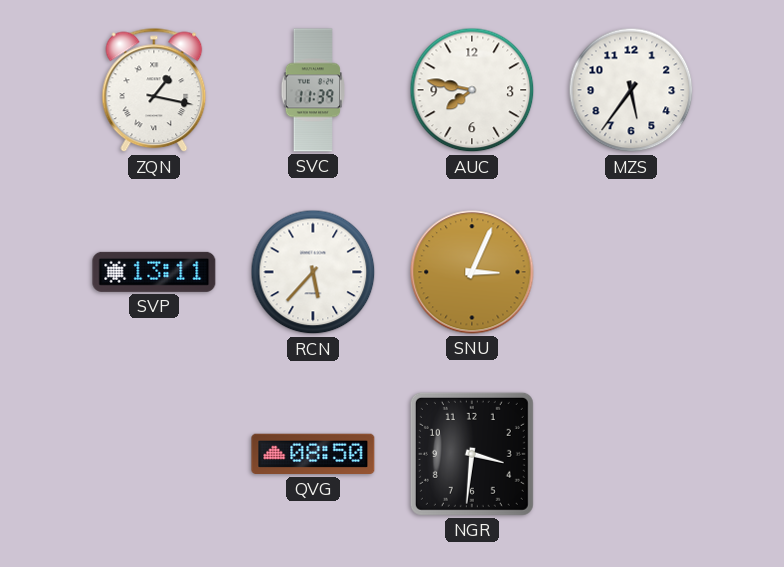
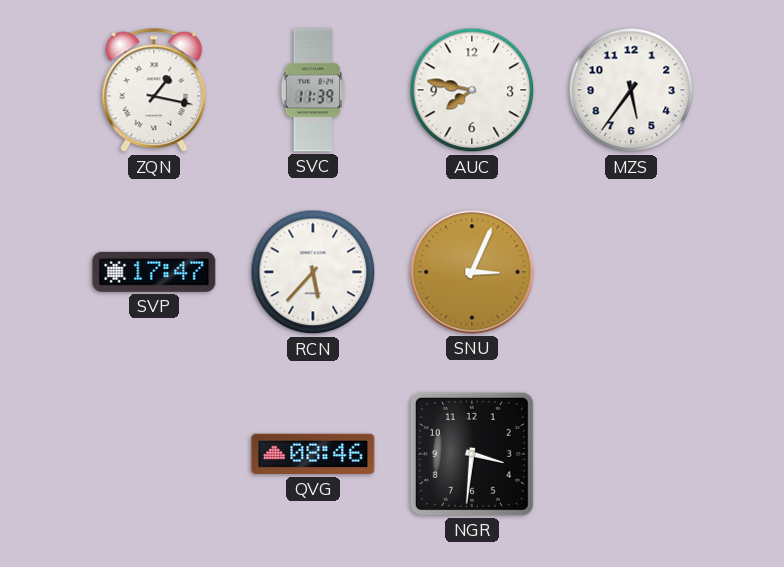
SVP: 13:11 -> 17:47
QVG: 08:50 -> 08:46
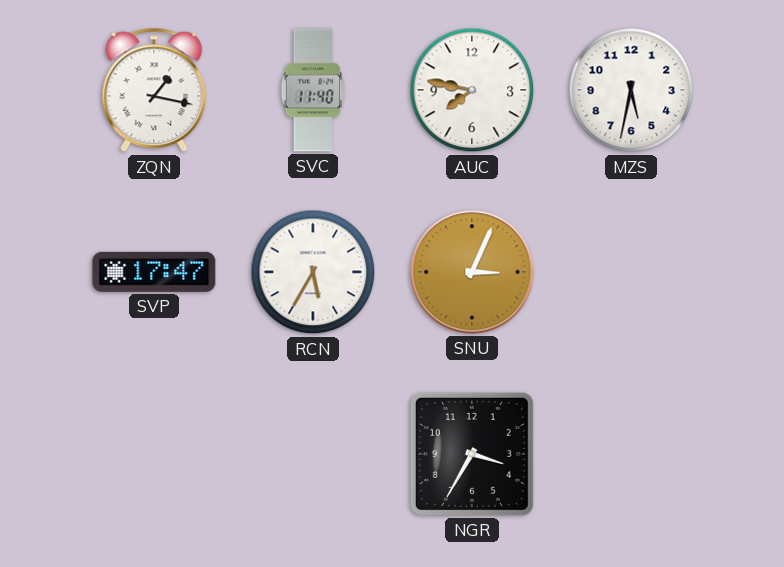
SVC: 11:39 -> 11:40
MZS: 5:36 -> 5:32
RCN: 5:37 -> 5:35
QVG: 08:46 -> none
NGR: 3:31 -> 3:35
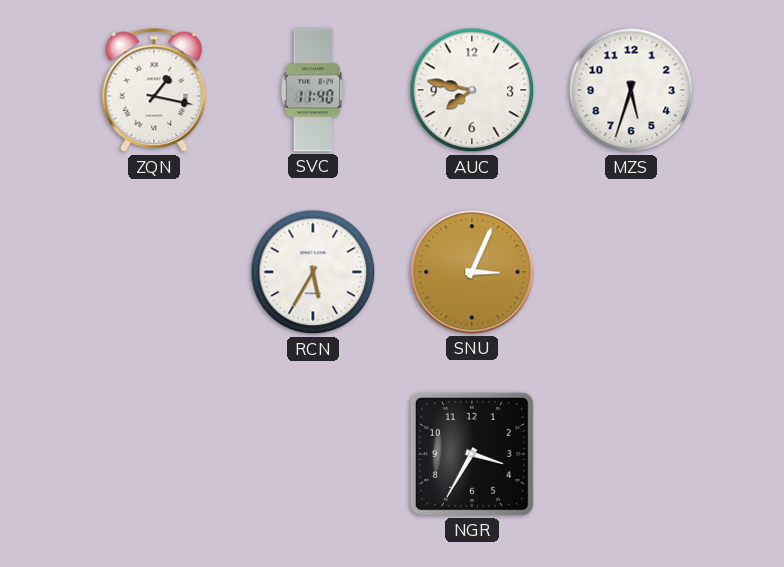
MZS: 5:32 -> 5:33
SVP: 17:47 -> none
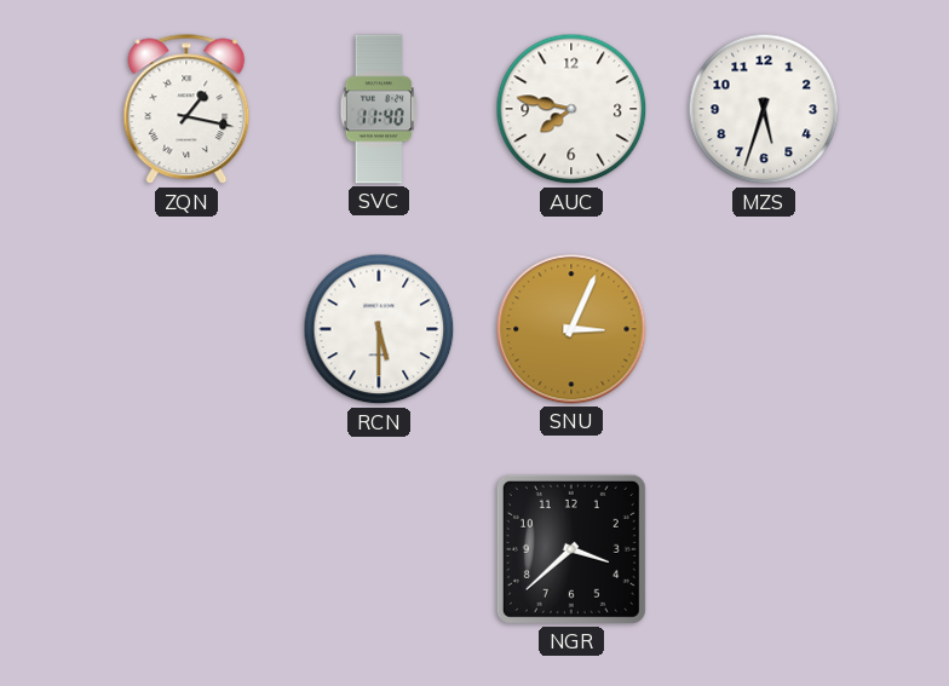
RCN: 5:35 -> 5:30
NGR: 3:35 -> 3:38
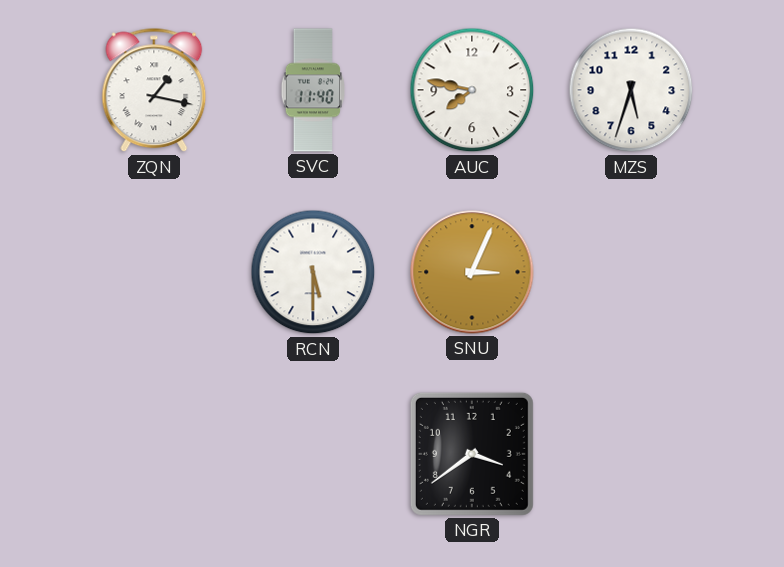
NGR: 3:38 -> 3:39
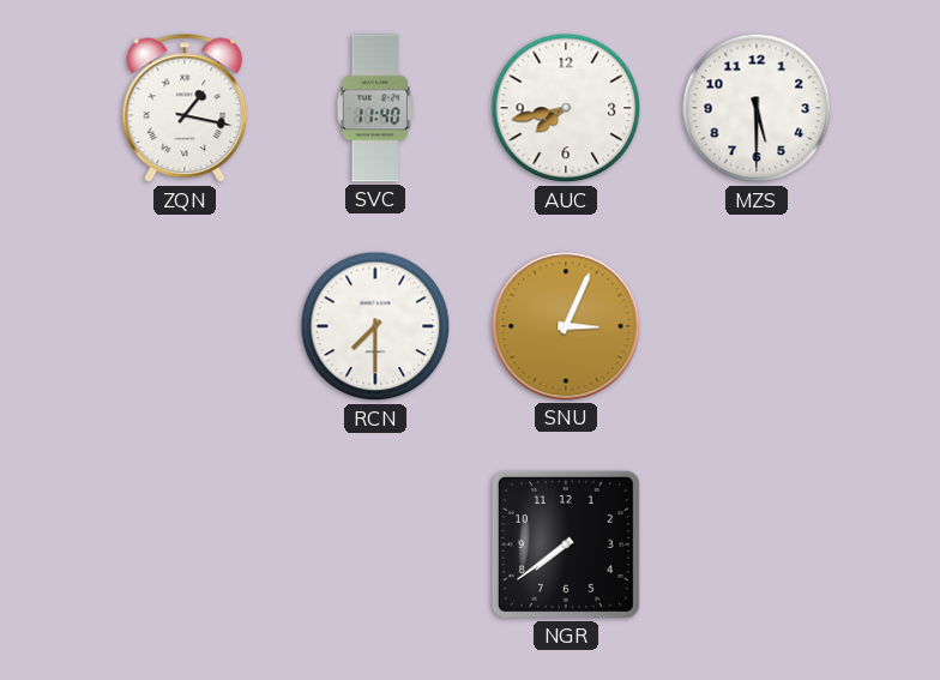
AUC: 7:47 -> 7:43
MZS: 5:33 -> 5:30
RCN: 5:30 -> 7:30
NGR: 3:39 -> 7:39
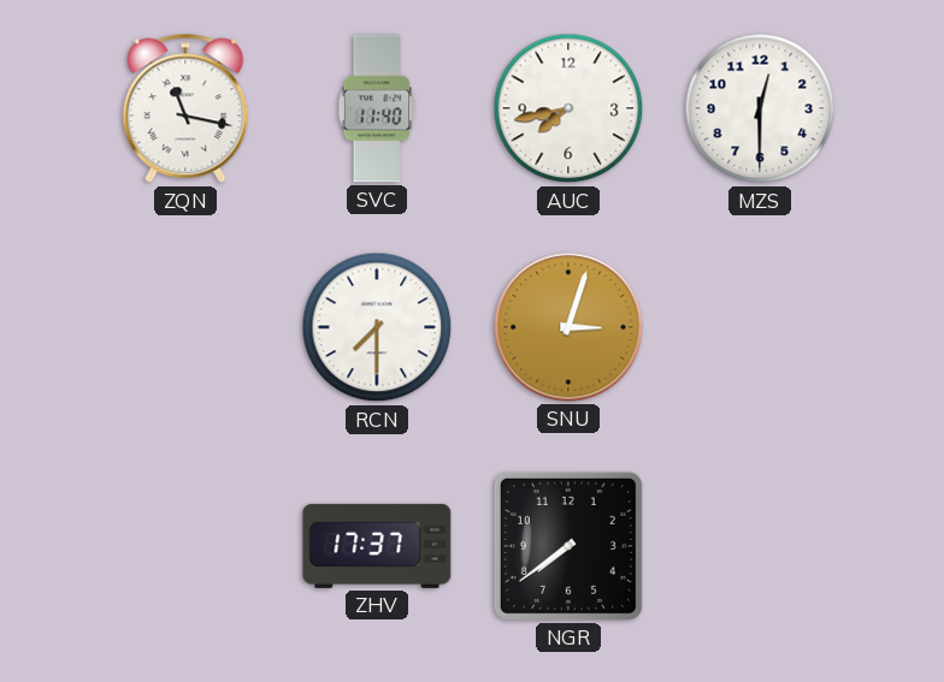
ZQN: 1:17 -> 11:17
MZS: 5:30 -> 12:30
SNU: 3:04 -> 3:03
ZHV: none -> 17:37
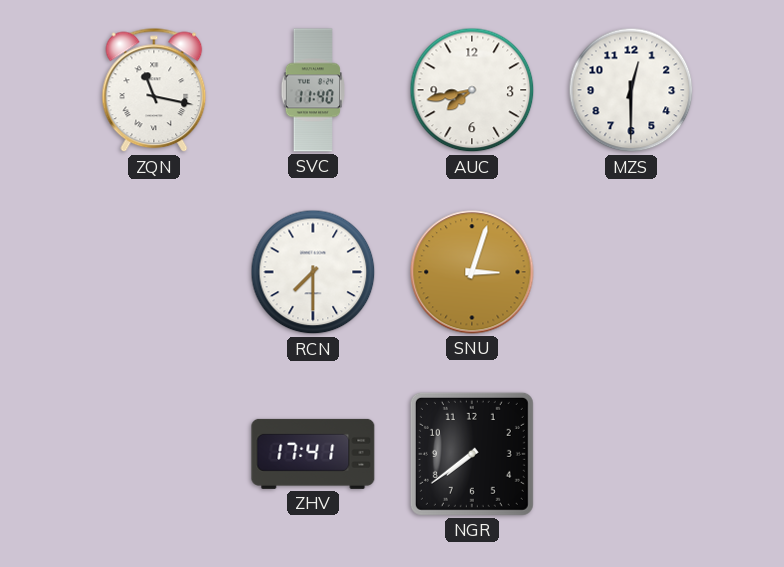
ZHV: 17:37 -> 17:41
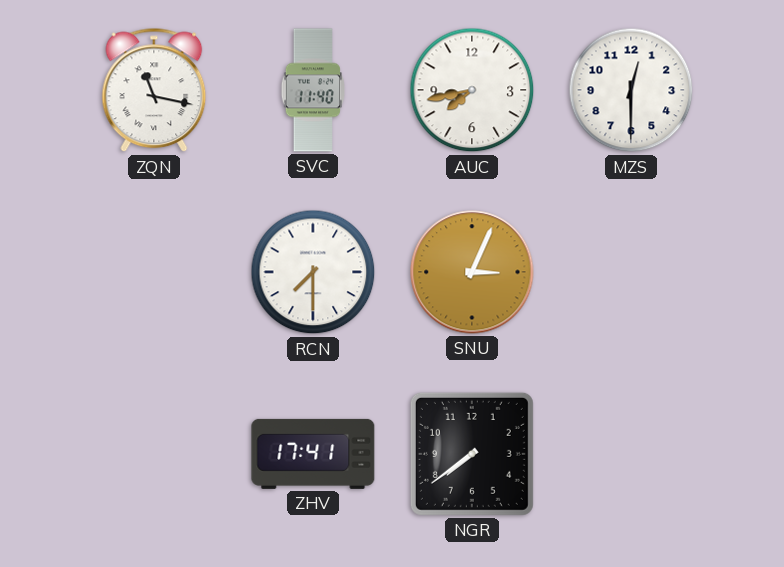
SNU: 3:03 -> 3:04
